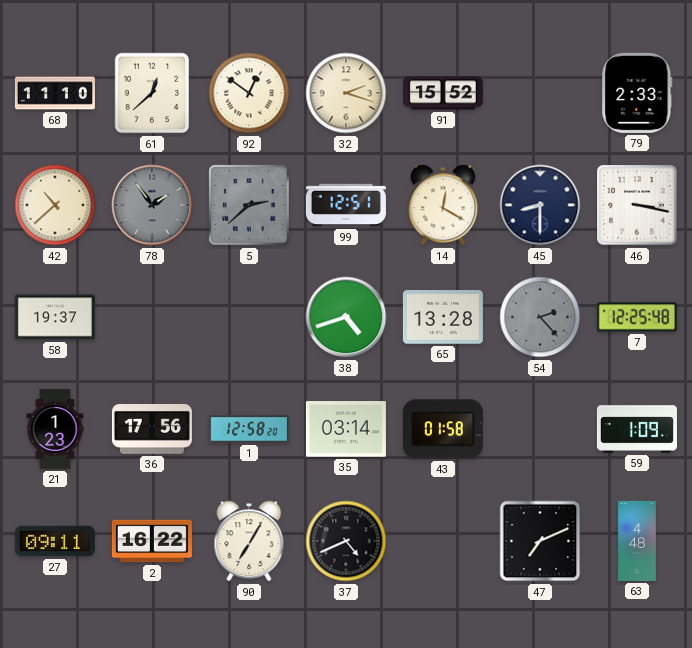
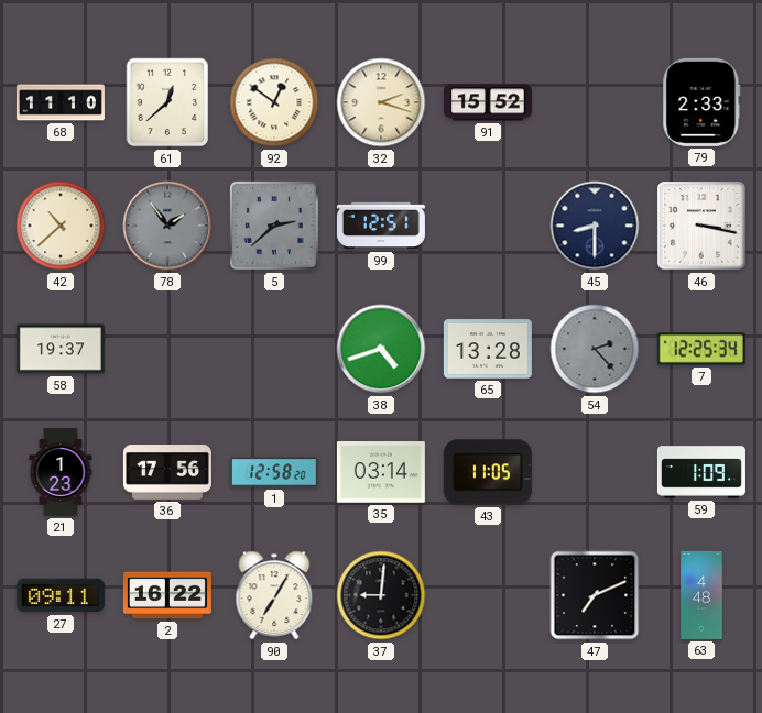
14: 12:20 -> none
7: 12:25:48 -> 12:25:34
43: 01:58 -> 11:05
37: 4:41 -> 9:01
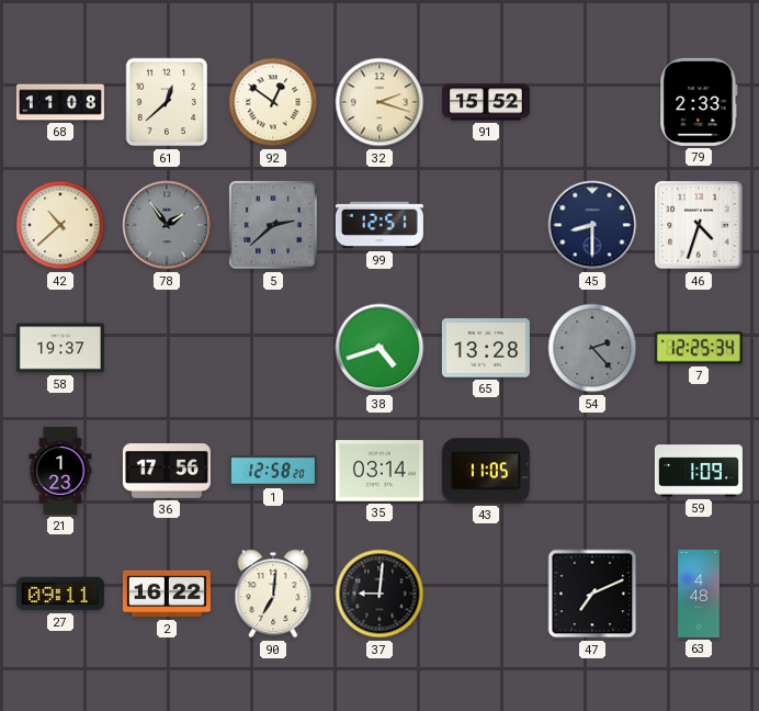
68: 11:10 -> 11:08
46: 3:17 -> 4:33
90: 7:05 -> 7:01
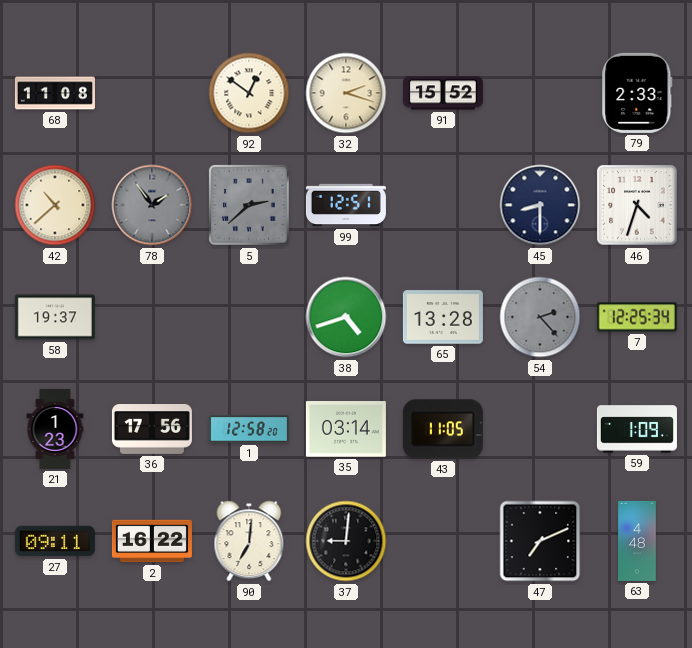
61: 12:38 -> none
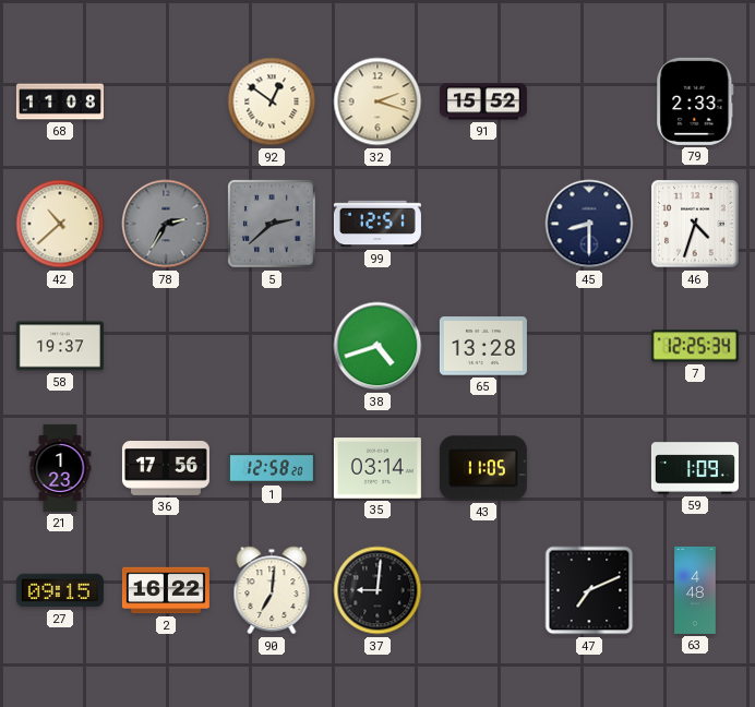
78: 1:54 -> 2:35
54: 2:23 -> none
27: 09:11 -> 09:15
